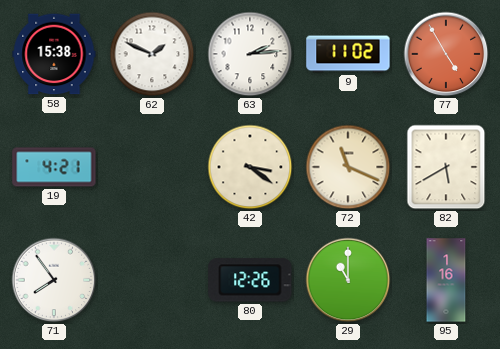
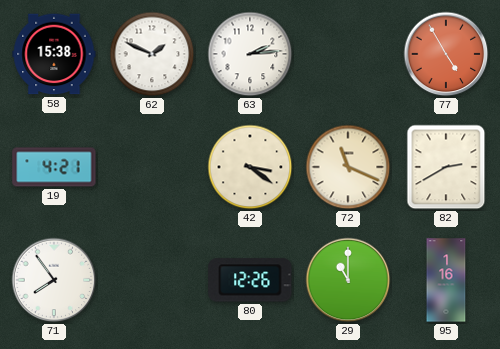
9: 11:02 -> none
82: 5:40 -> 2:40
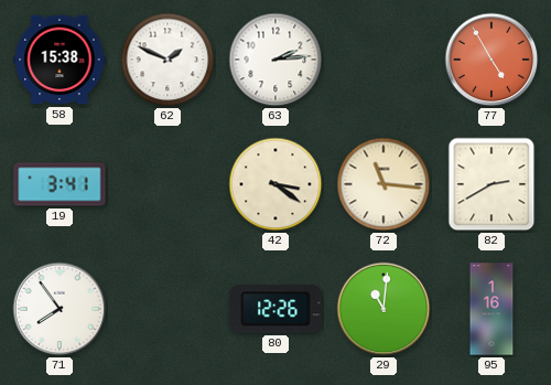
19: 4:21 -> 3:41
72: 11:19 -> 11:16
29: 11:00 -> 11:01
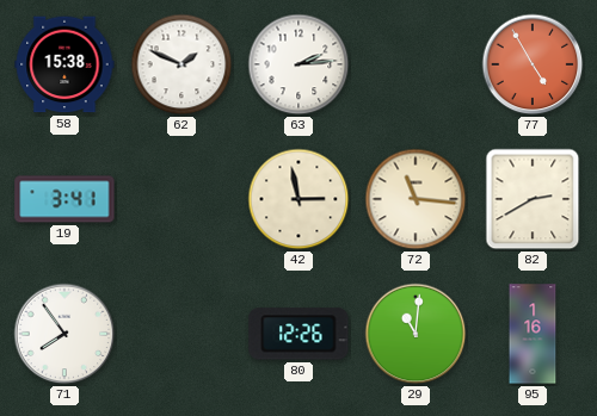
42: 3:21 -> 2:58
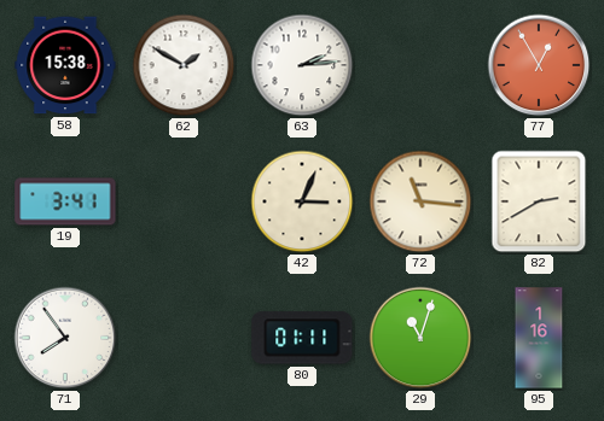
62: 1:49 -> 1:50
77: 4:55 -> 12:55
42: 2:58 -> 3:04
80: 12:26 -> 01:11
29: 11:01 -> 11:03
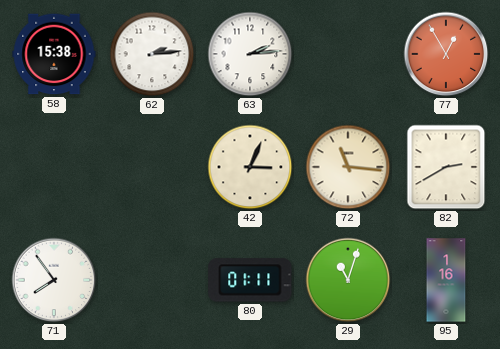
62: 1:50 -> 2:14
19: 3:41 -> none
